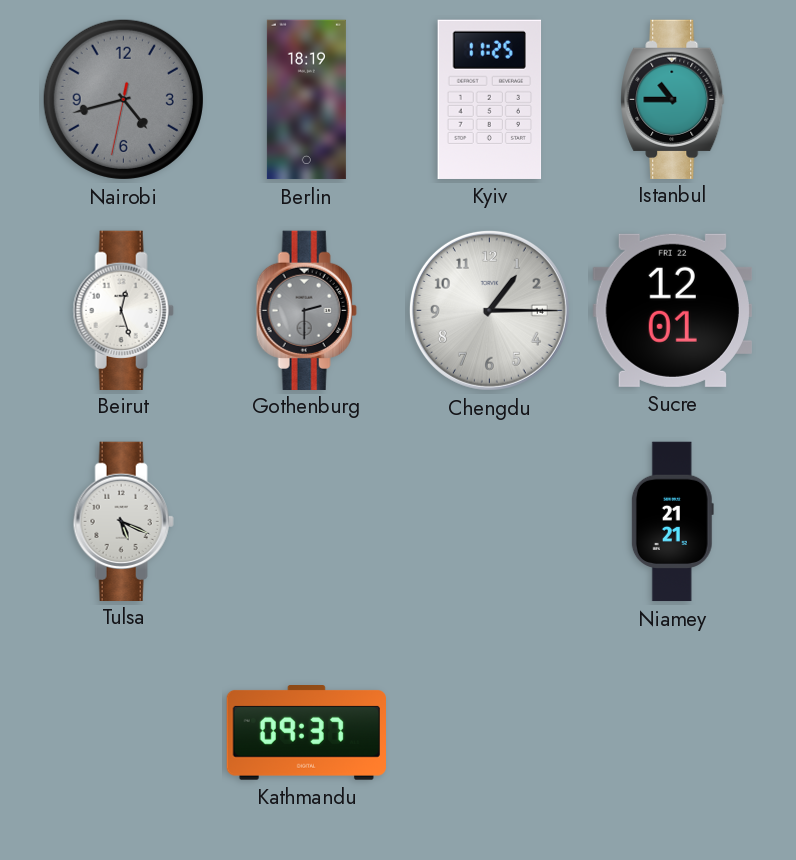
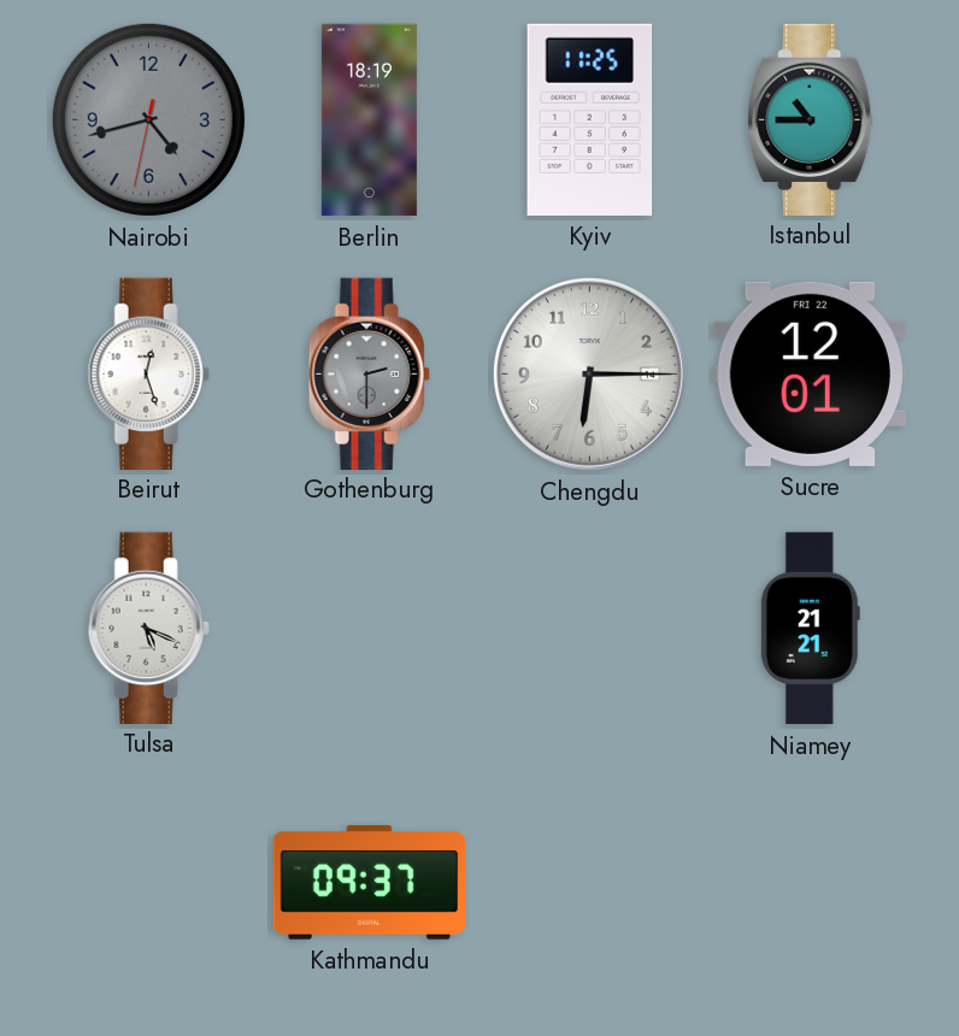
Chengdu: 1:15 -> 6:15
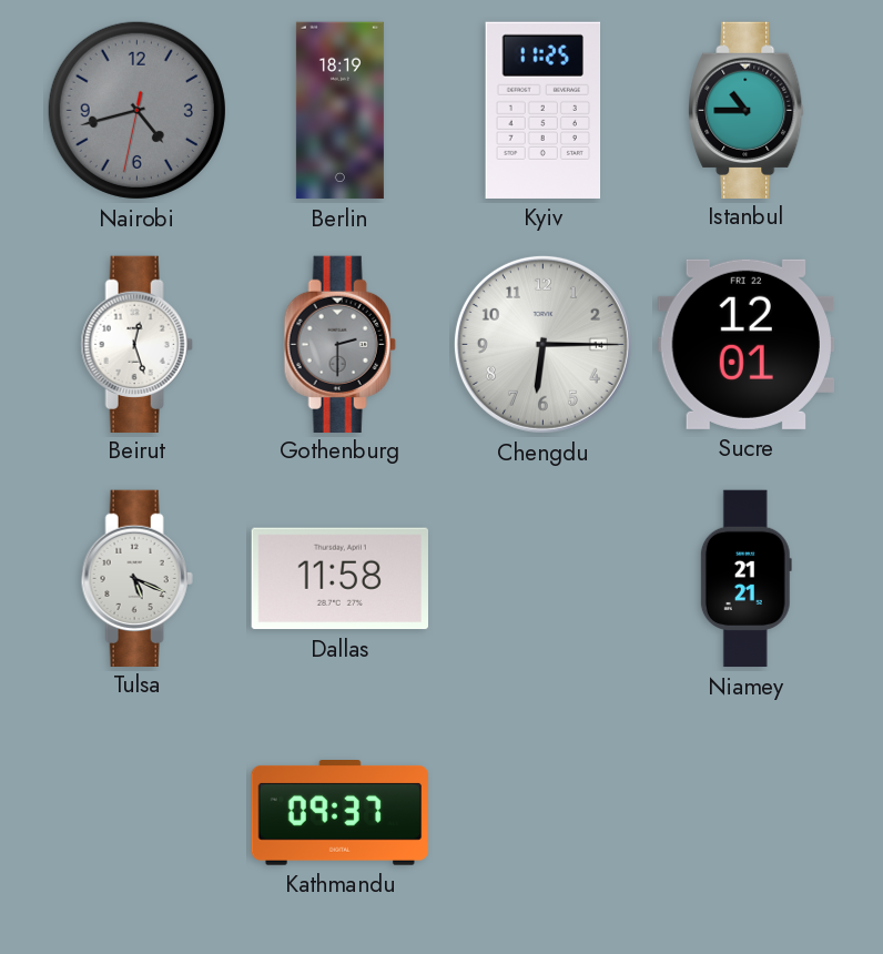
Dallas: none -> 11:58
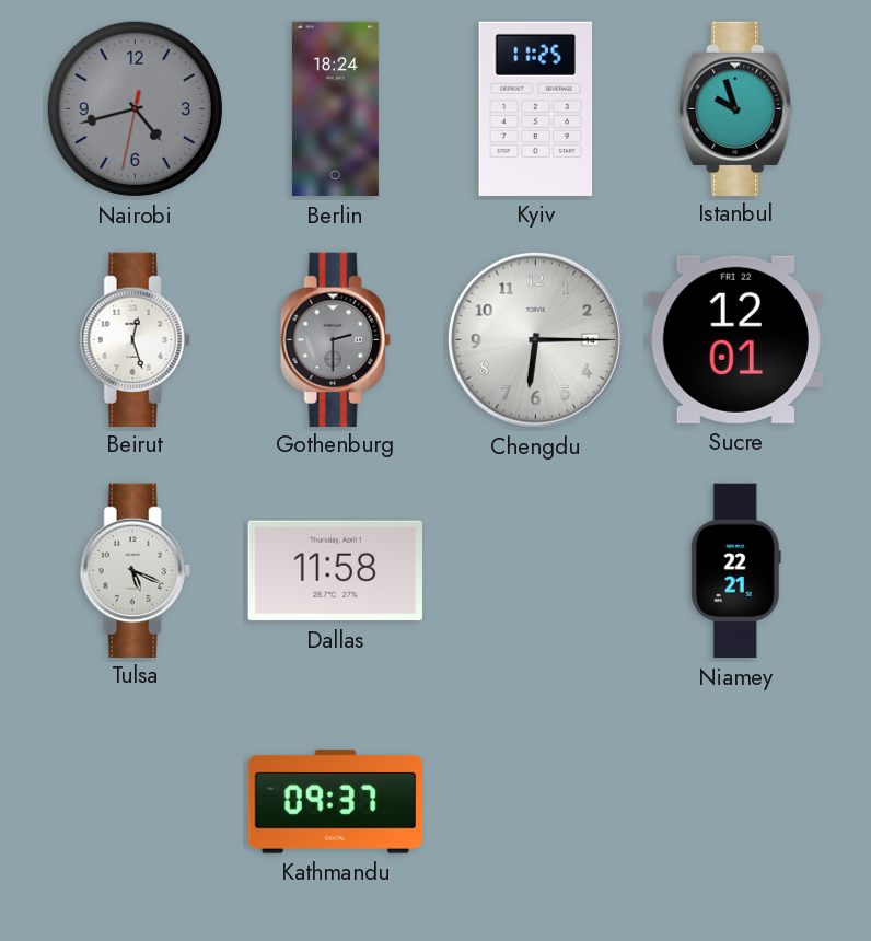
Berlin: 18:19 -> 18:24
Istanbul: 10:45 -> 9:57
Niamey: 21:21 -> 22:21
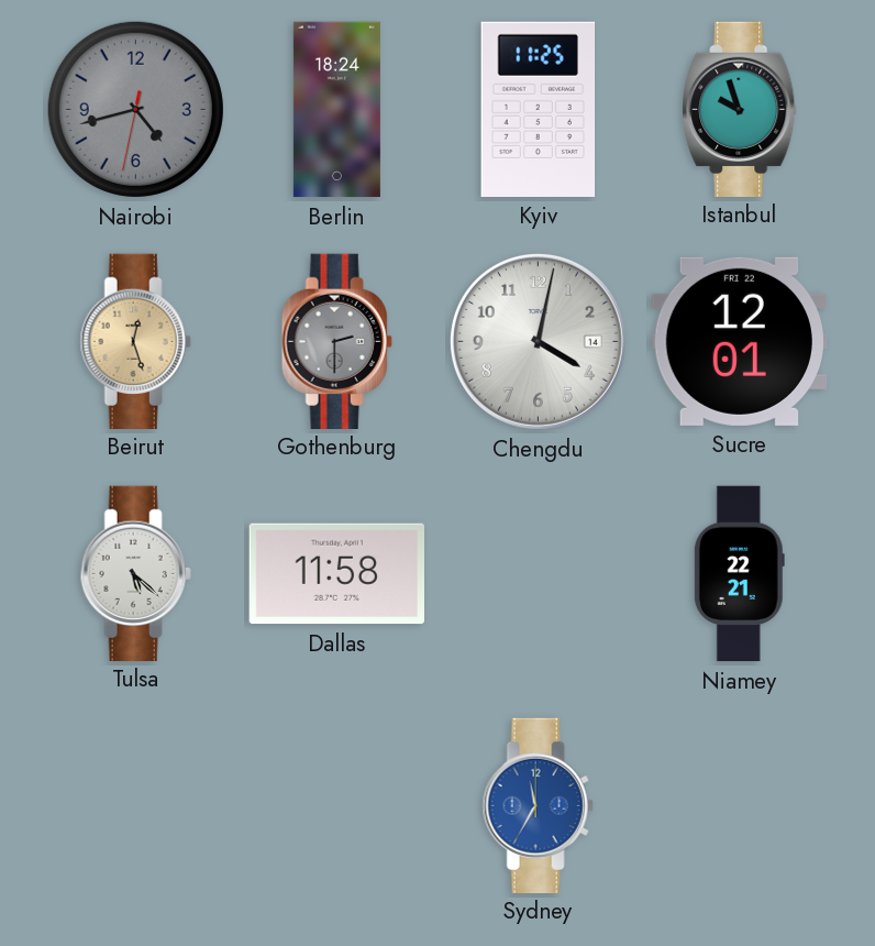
Beirut dial: white -> champagne
Chengdu: 6:15 -> 4:02
Tulsa: 5:19 -> 5:22
Kathmandu: 09:37 -> none
Sydney: none -> 11:35
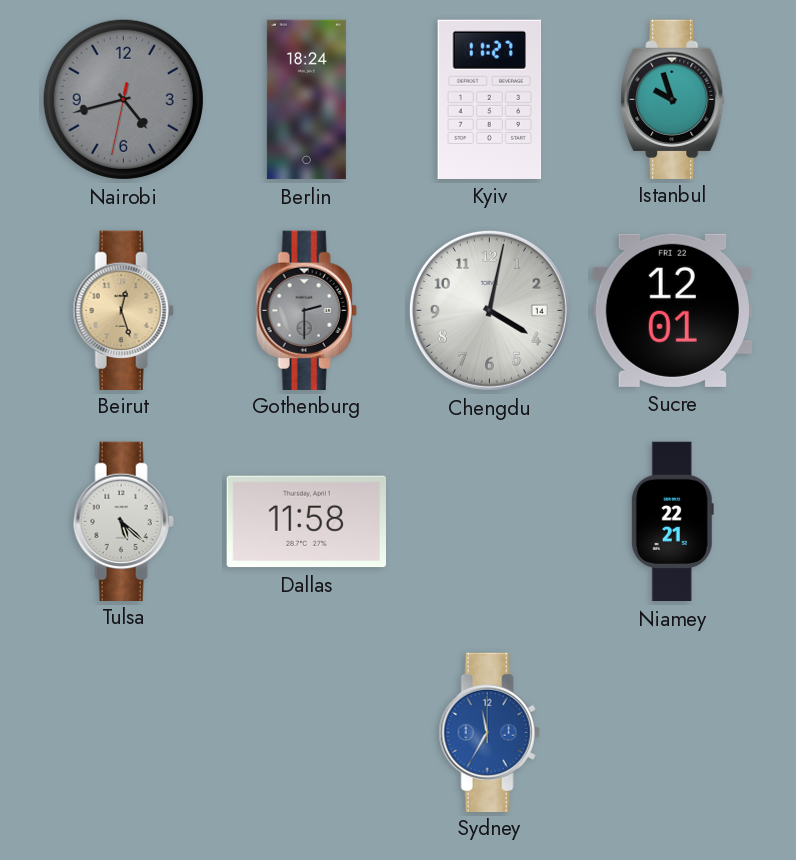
Kyiv: 11:25 -> 11:27
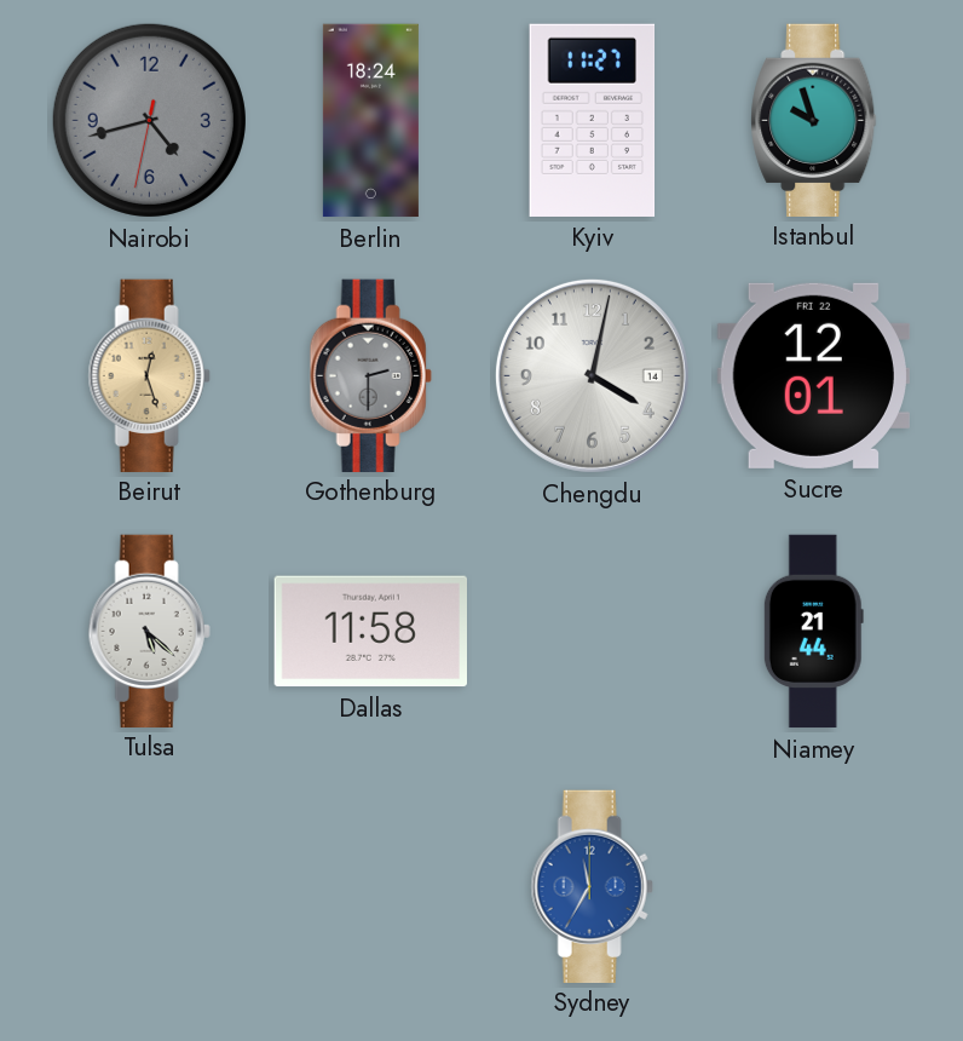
Niamey: 22:21 -> 21:44
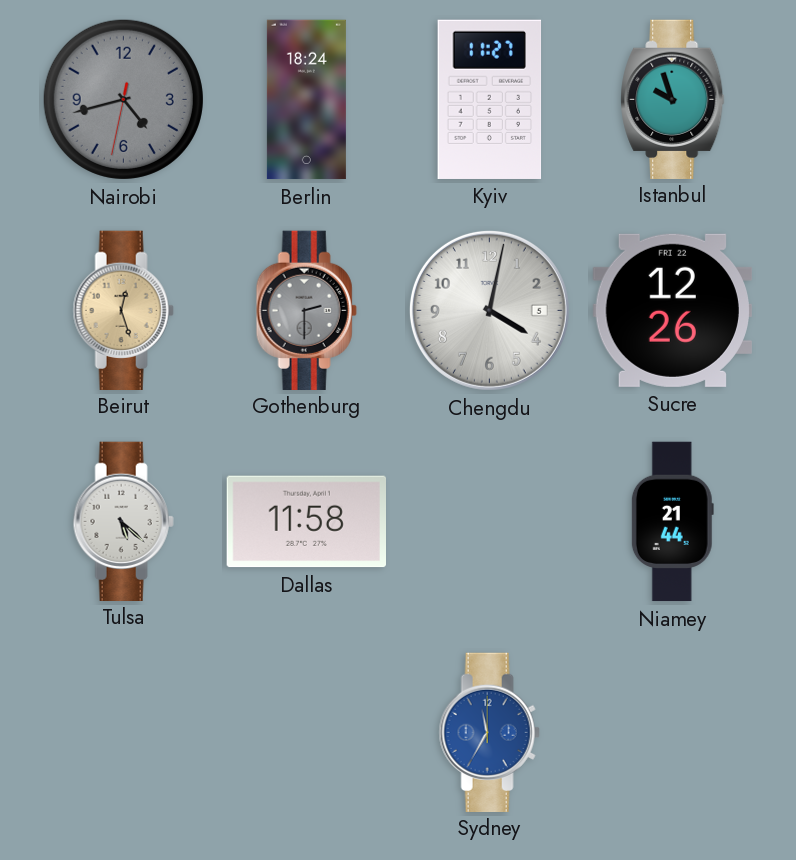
Chengdu date: 14 -> 5
Sucre: 12:01 -> 12:26
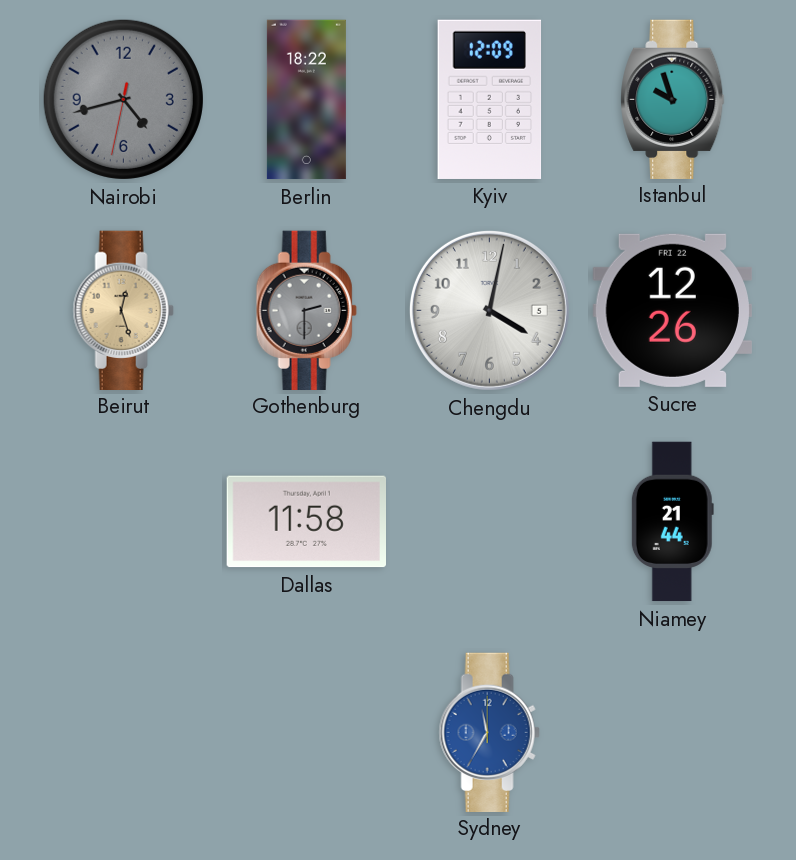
Berlin: 18:24 -> 18:22
Kyiv: 11:27 -> 12:09
Tulsa: 5:22 -> none
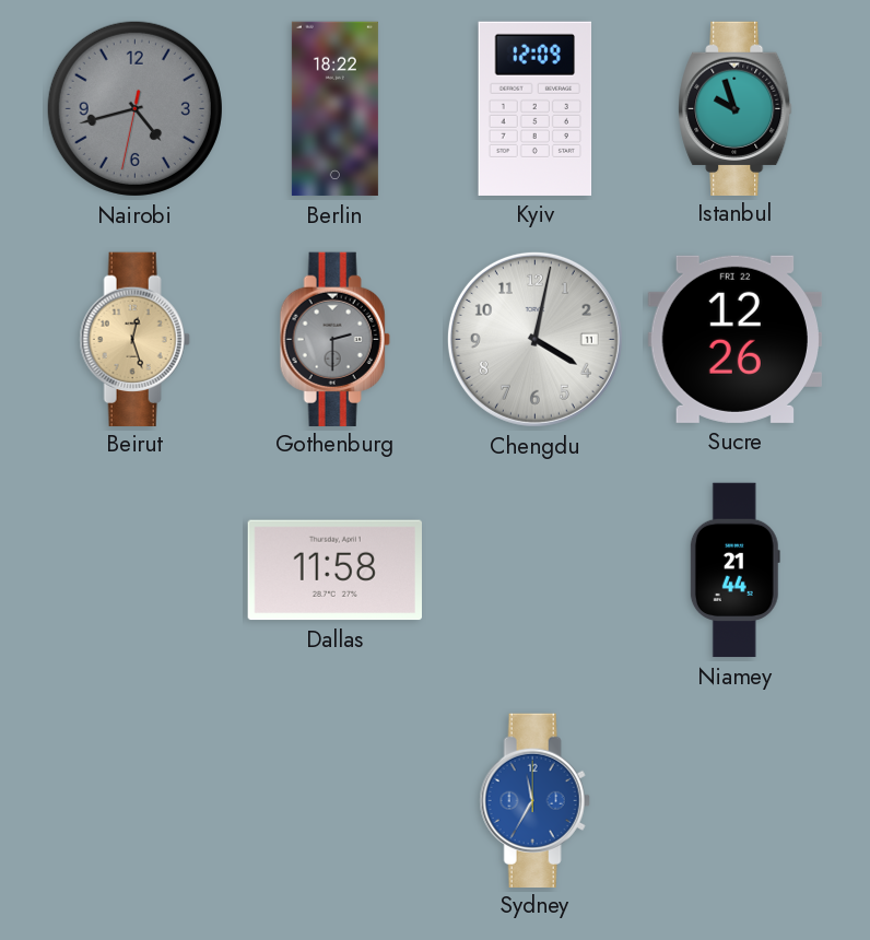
Chengdu date: 5 -> 11
